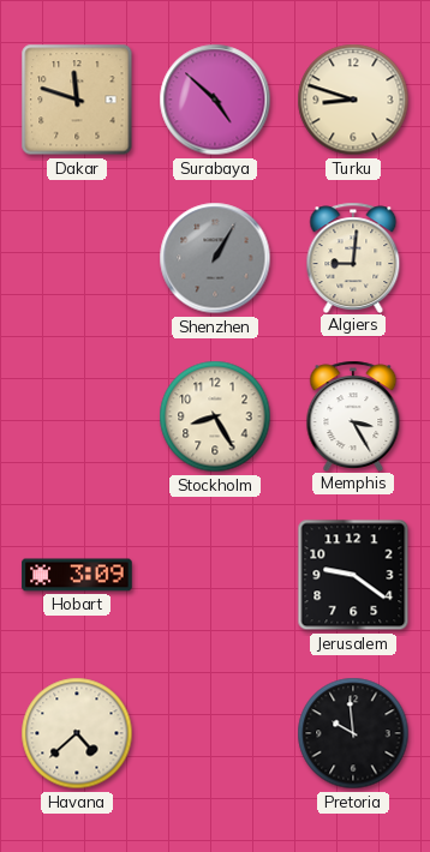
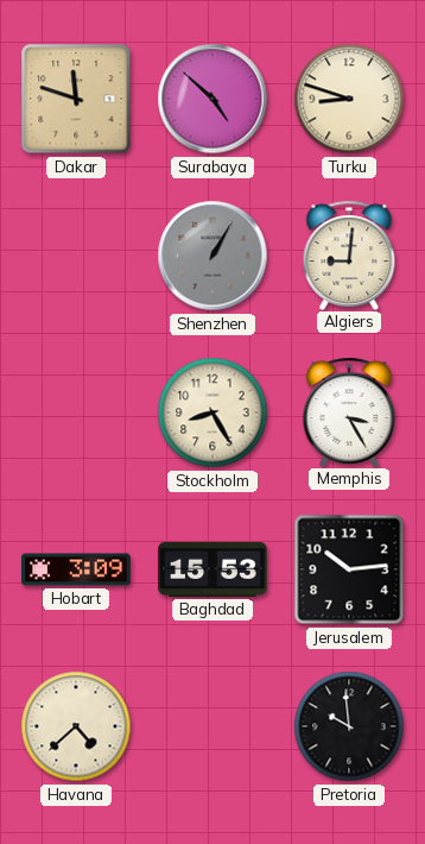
Baghdad: none -> 15:53
Jerusalem: 9:21 -> 10:14
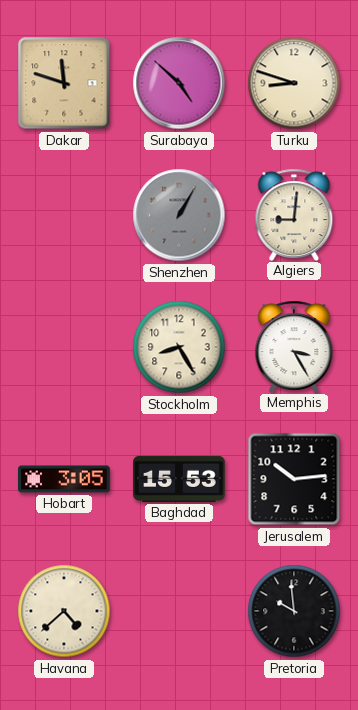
Hobart: 3:09 -> 3:05
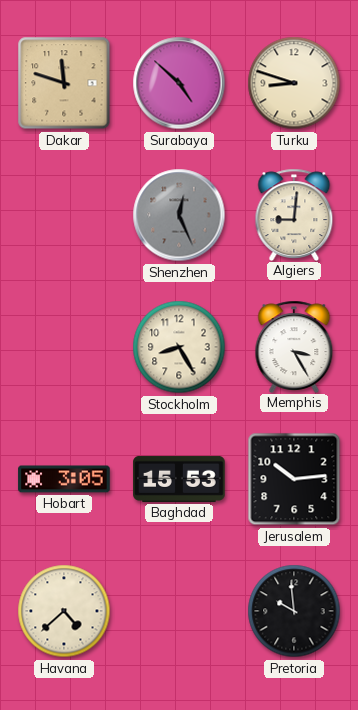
Shenzhen: 1:05 -> 12:26
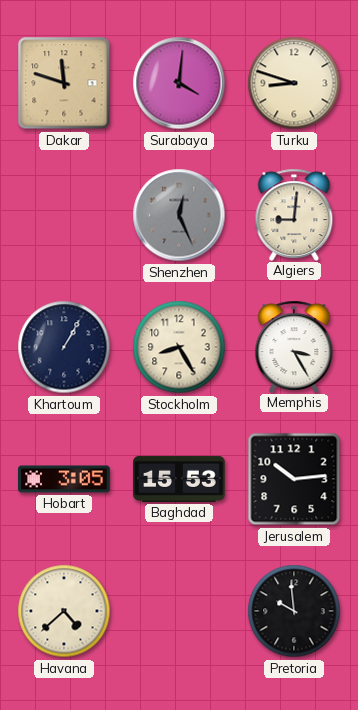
Surabaya: 4:52 -> 4:01
Khartoum: none -> 1:05
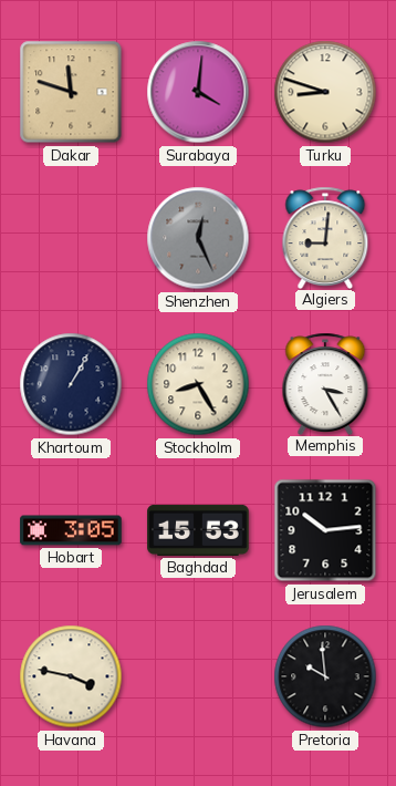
Havana: 4:38 -> 3:47
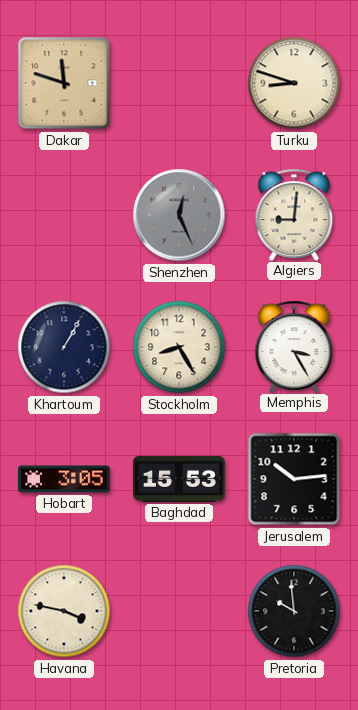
Surabaya: 4:01 -> none
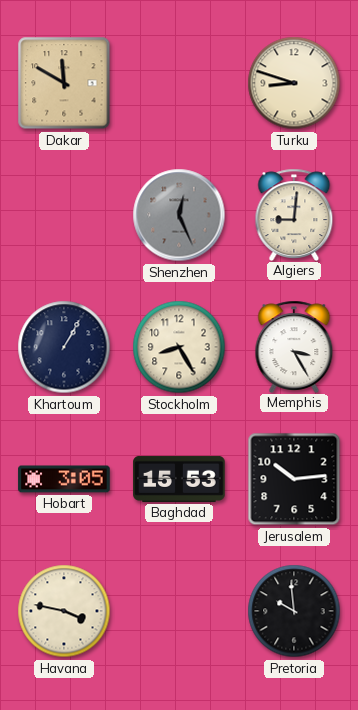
Dakar: 11:48 -> 11:50
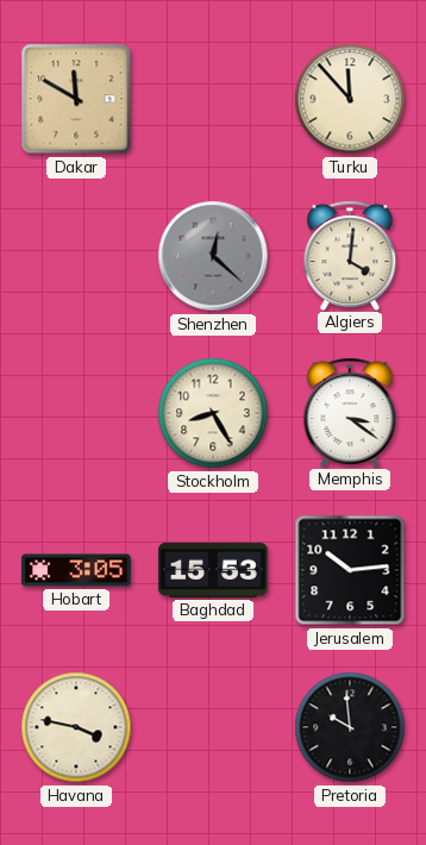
Turku: 8:48 -> 11:53
Shenzhen: 12:26 -> 12:22
Algiers: 9:01 -> 4:01
Khartoum: 1:05 -> none
Memphis: 3:25 -> 3:21
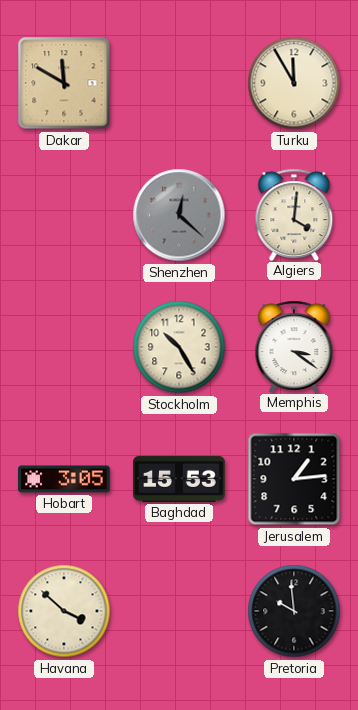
Turku: 11:53 -> 11:55
Stockholm: 8:25 -> 10:25
Jerusalem: 10:14 -> 1:14
Havana: 3:47 -> 3:52
